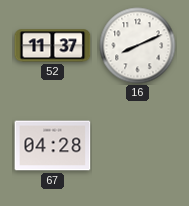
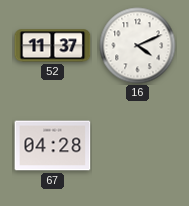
16: 8:11 -> 4:11
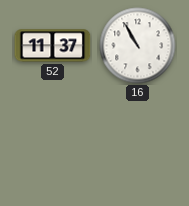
16: 4:11 -> 10:55
67: 04:28 -> none
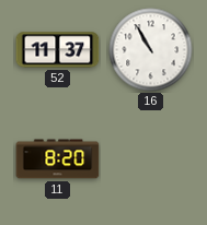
11: none -> 8:20
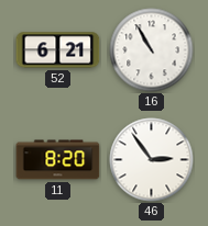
52: 11:37 -> 6:21
46: none -> 2:54
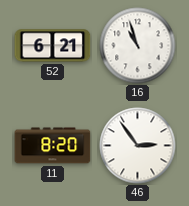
16: 10:55 -> 10:57
